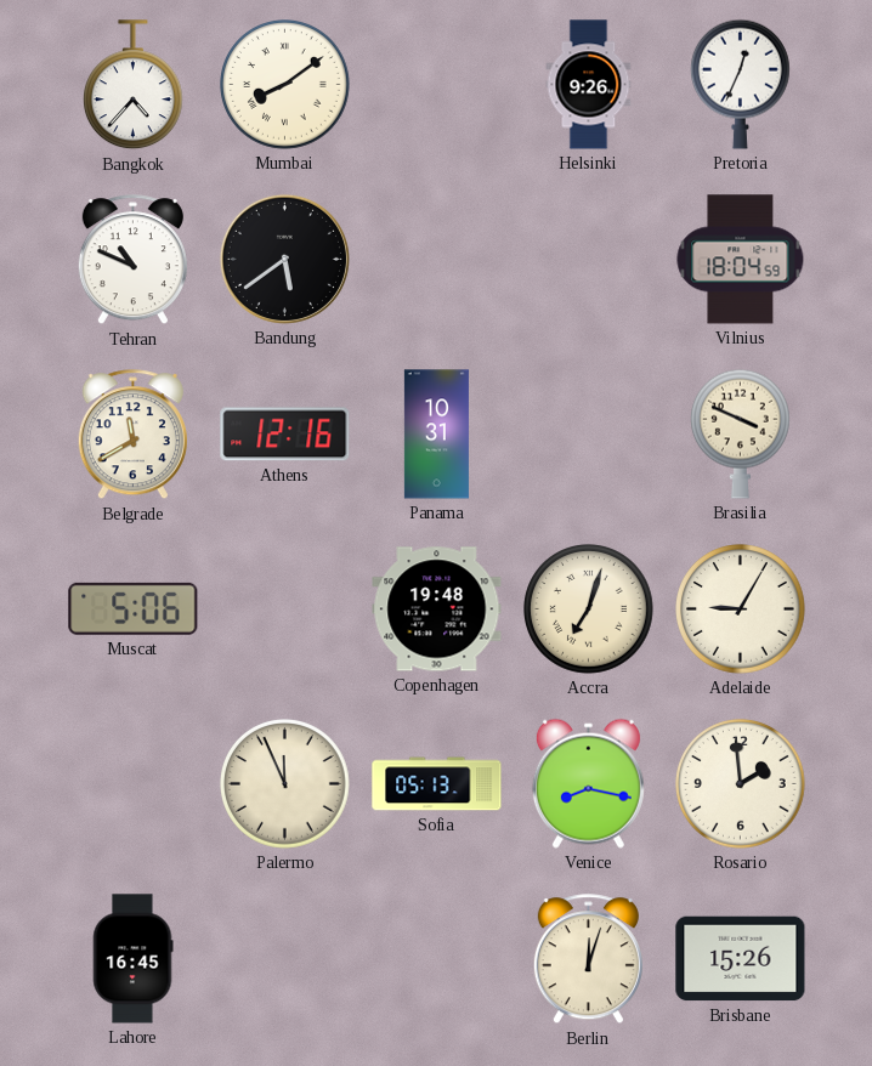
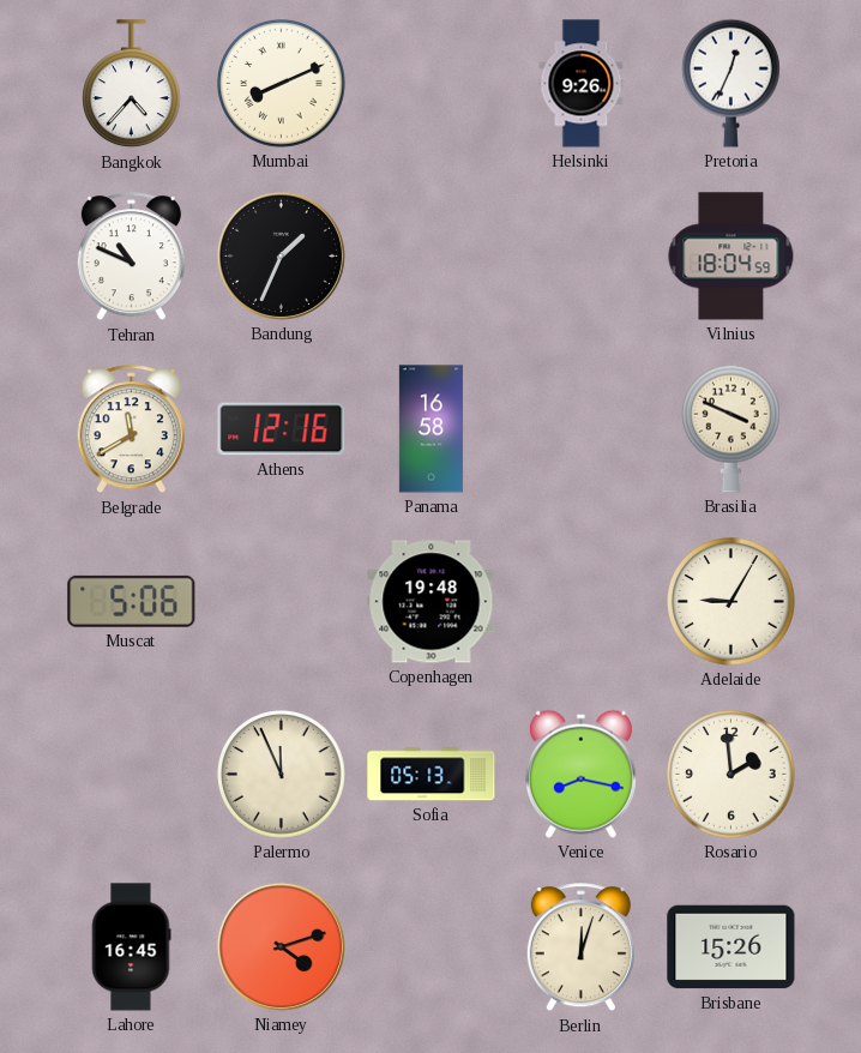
Mumbai: 8:09 -> 8:11
Bandung: 5:39 -> 1:34
Panama: 10:31 -> 16:58
Accra: 7:03 -> none
Niamey: none -> 4:12
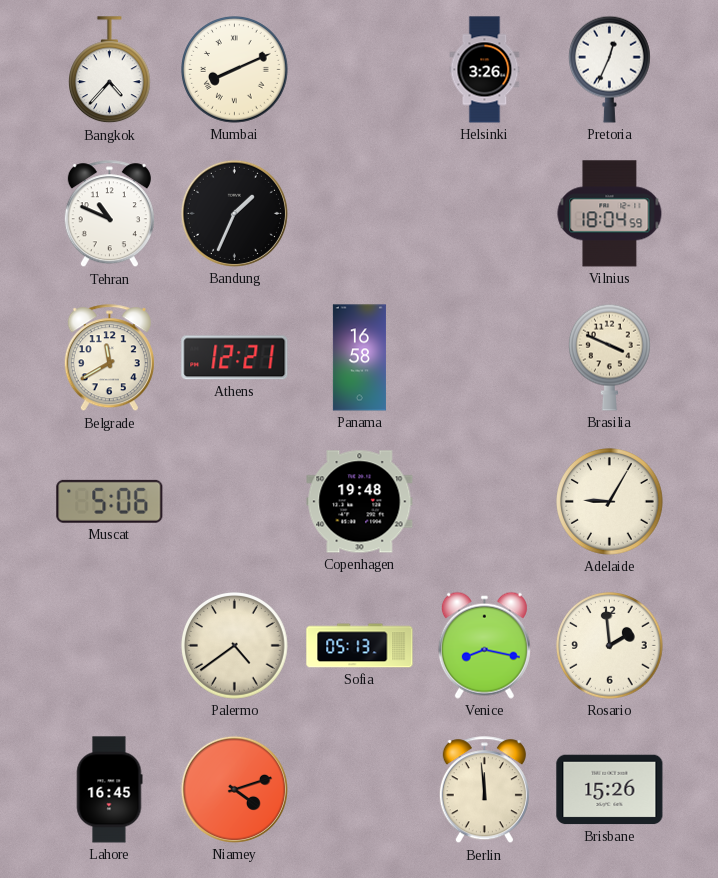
Helsinki: 9:26 -> 3:26
Athens: 12:16 -> 12:21
Palermo: 11:56 -> 4:39
Berlin: 12:03 -> 11:59
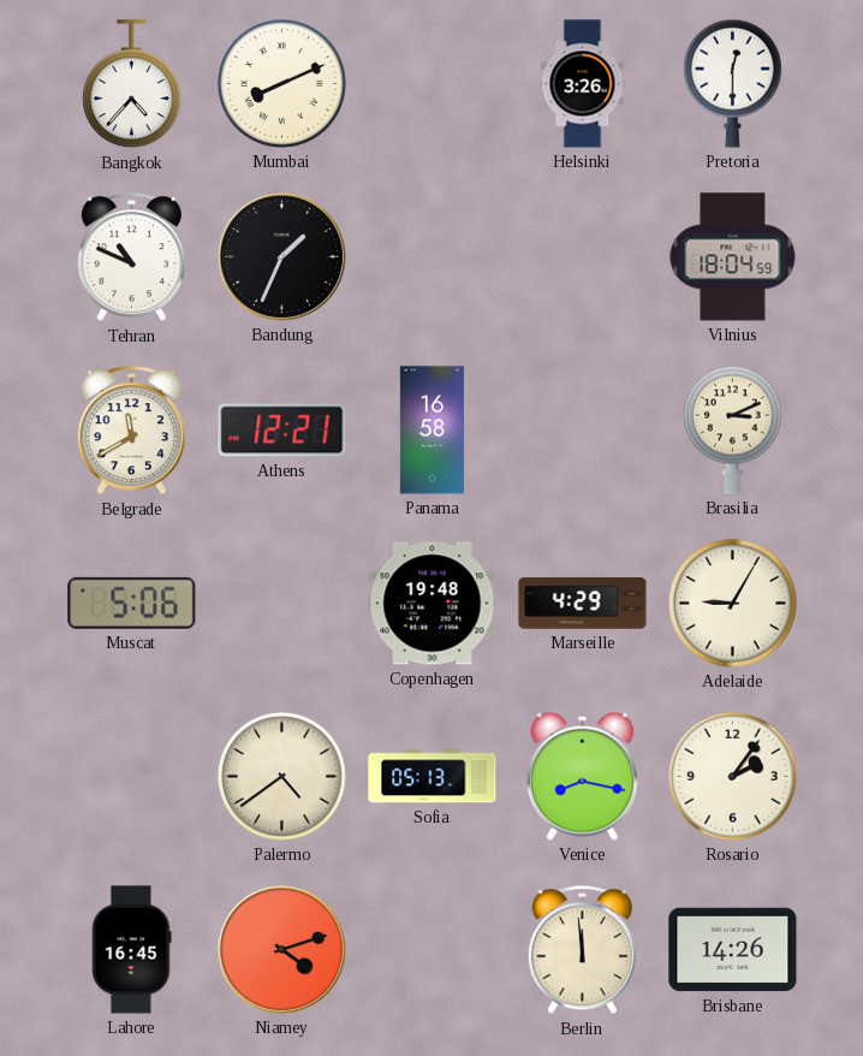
Pretoria: 12:34 -> 12:30
Brasilia: 3:49 -> 3:11
Marseille: none -> 4:29
Rosario: 1:59 -> 2:06
Brisbane: 15:26 -> 14:26
